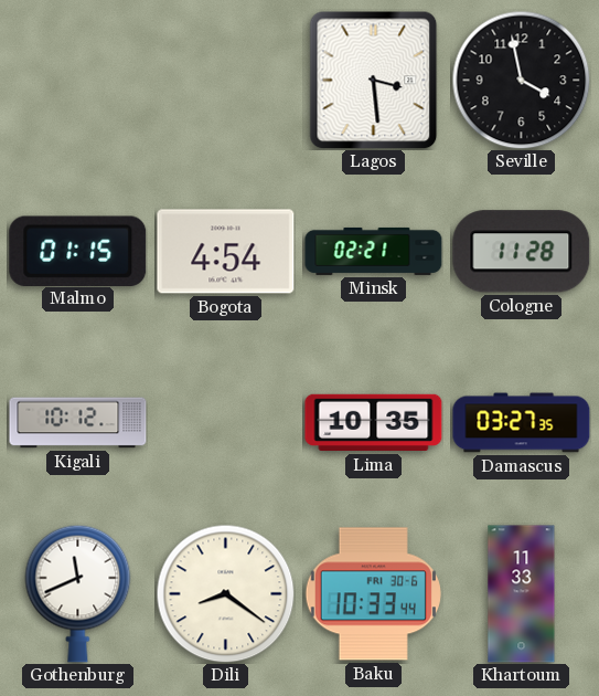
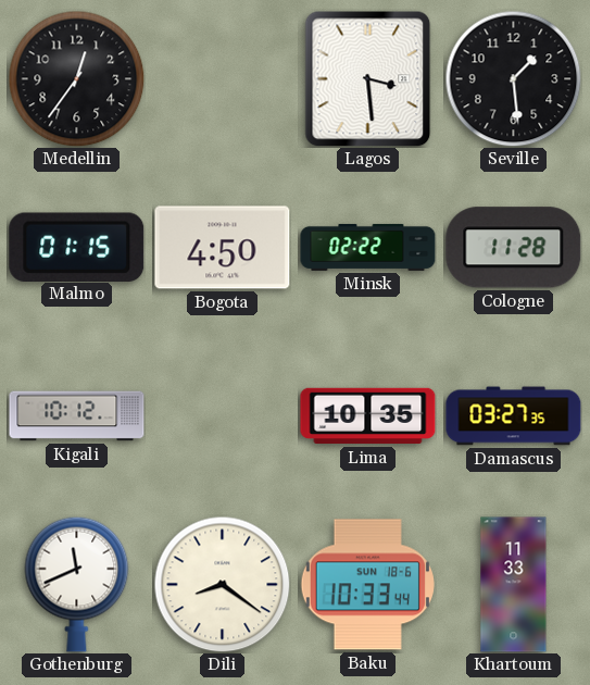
Medellin: none -> 12:36
Seville: 3:58 -> 1:29
Bogota: 4:54 -> 4:50
Minsk: 02:21 -> 02:22
Baku date: FRI 30-6 -> SUN 18-6
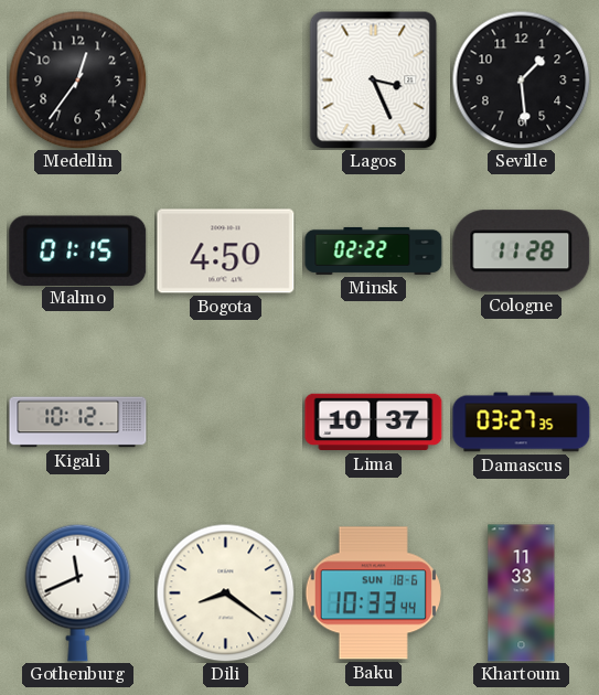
Lagos: 3:29 -> 3:26
Lima: 10:35 -> 10:37
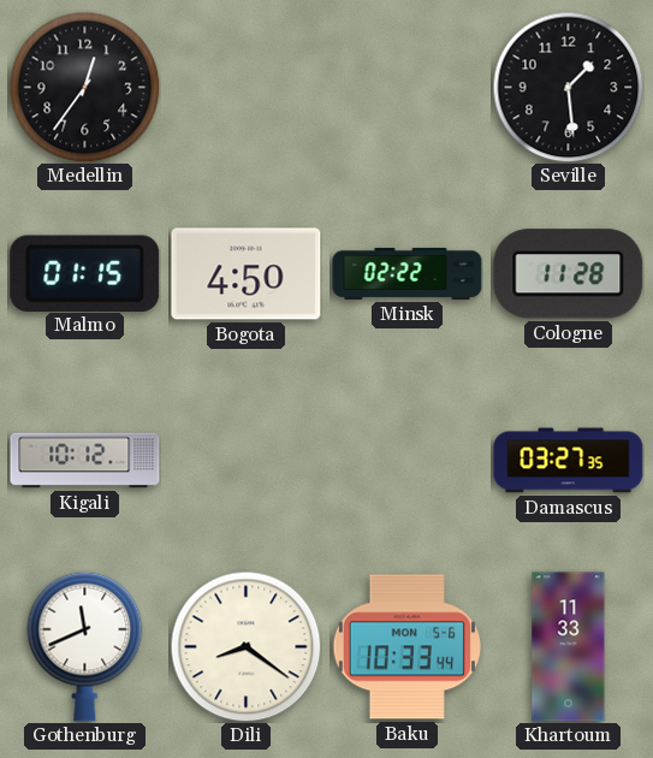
Lagos: 3:26 -> none
Lima: 10:37 -> none
Baku date: SUN 18-6 -> MON 5-6
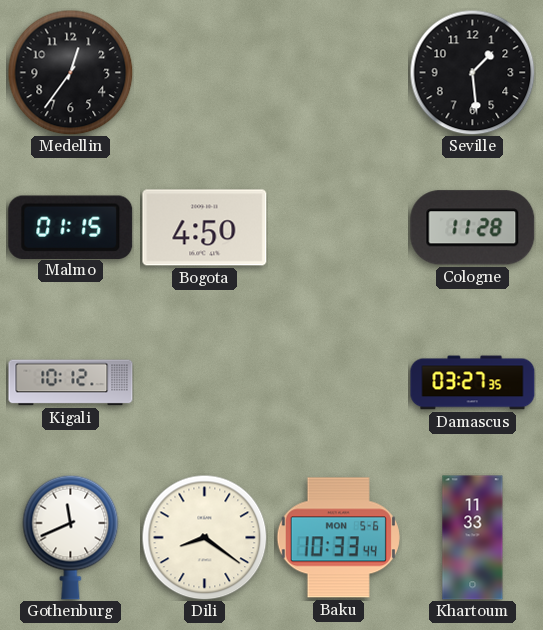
Minsk: 02:22 -> none
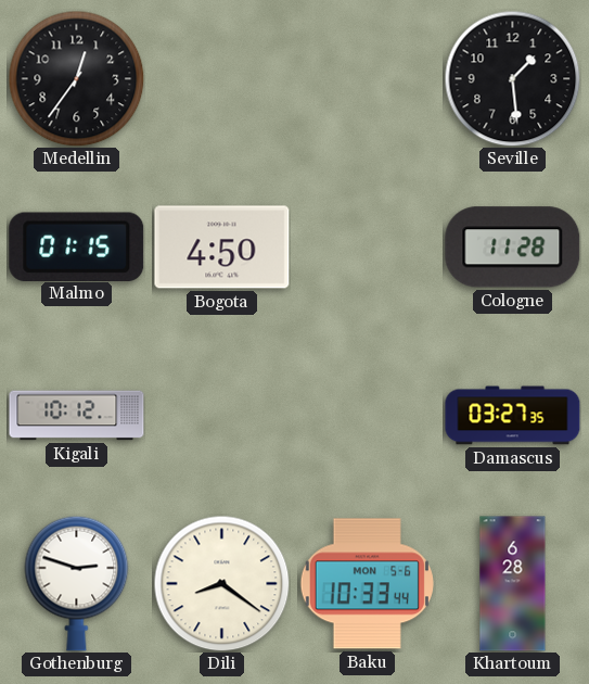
Gothenburg: 11:41 -> 2:48
Khartoum: 11:33 -> 6:28
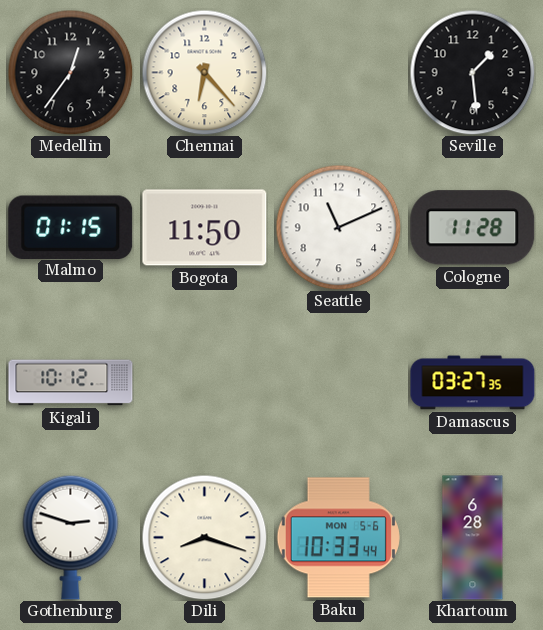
Chennai: none -> 6:23
Bogota: 4:50 -> 11:50
Seattle: none -> 11:11
Dili: 8:21 -> 8:18
